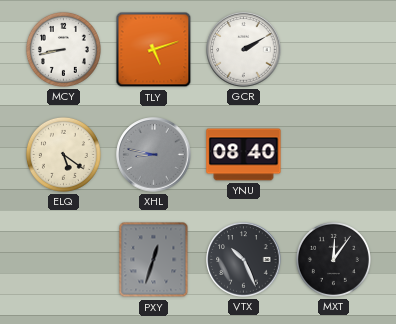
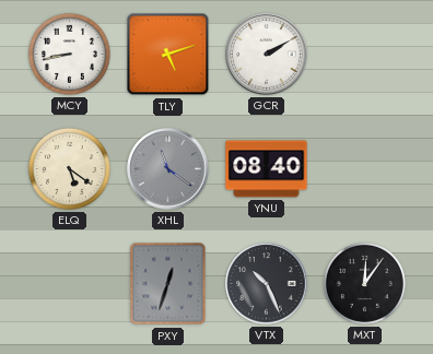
XHL: 8:47 -> 11:21
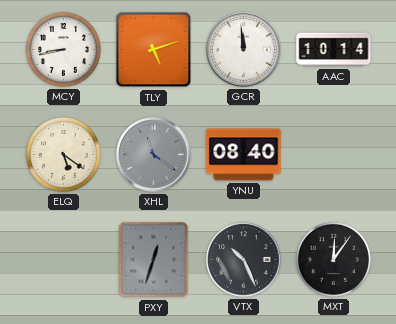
GCR: 2:10 -> 11:59
AAC: none -> 10:14
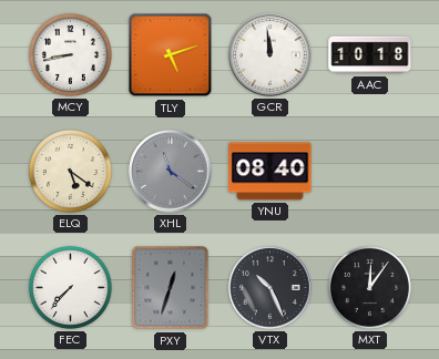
AAC: 10:14 -> 10:18
FEC: none -> 7:37
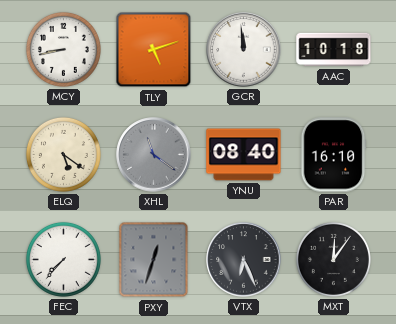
PAR: none -> 16:10
VTX: 10:26 -> 6:26
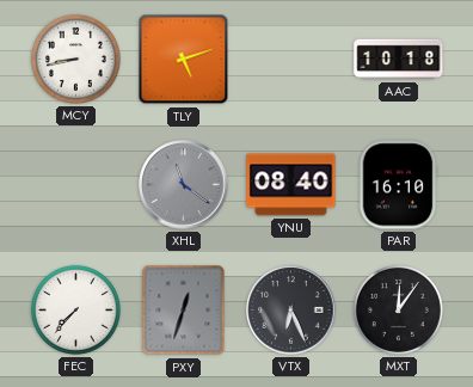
GCR: 11:59 -> none
ELQ: 5:21 -> none
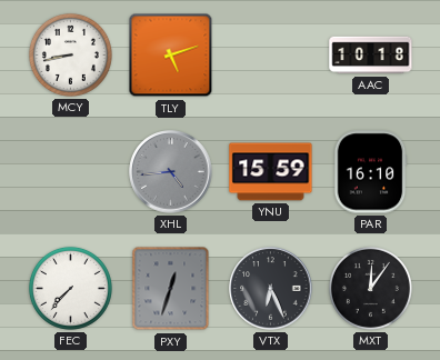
XHL: 11:21 -> 4:44
YNU: 08:40 -> 15:59
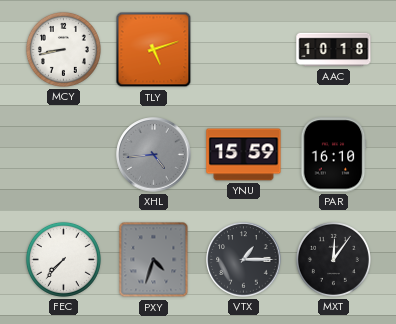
PXY: 12:33 -> 4:33
VTX: 6:26 -> 1:15
